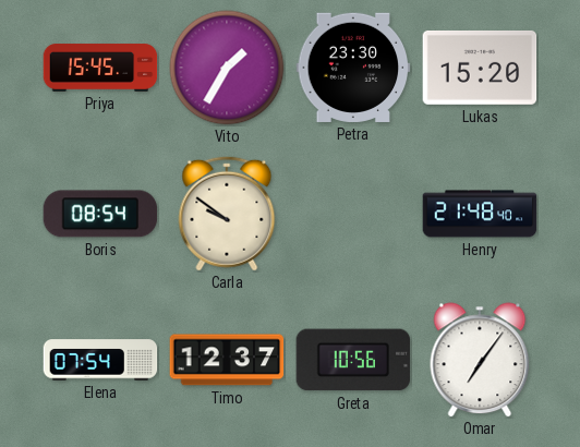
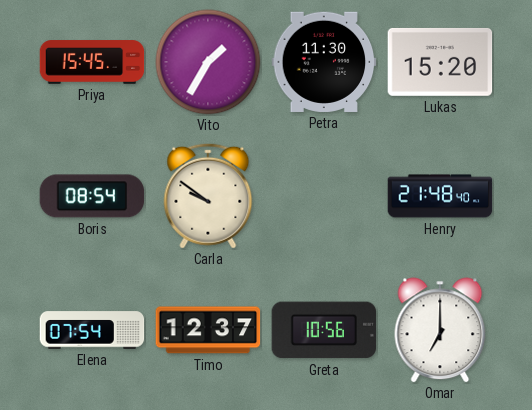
Petra: 23:30 -> 11:30
Omar: 7:06 -> 7:00
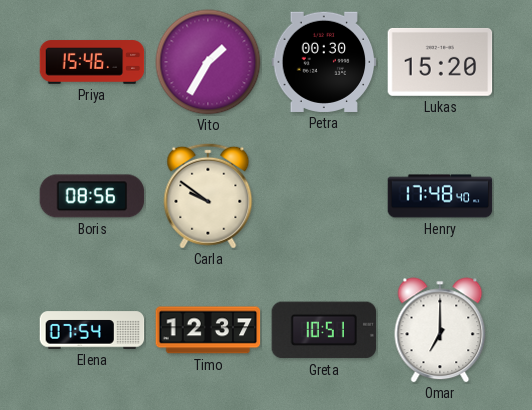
Priya: 15:45 -> 15:46
Petra: 11:30 -> 00:30
Boris: 08:54 -> 08:56
Henry: 21:48 -> 17:48
Greta: 10:56 -> 10:51
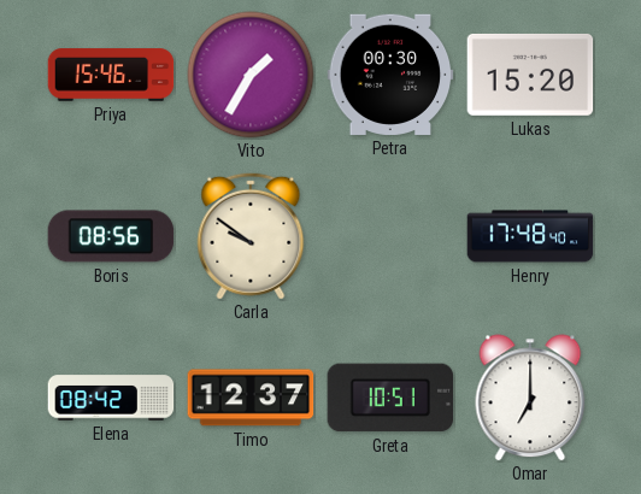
Elena: 07:54 -> 08:42
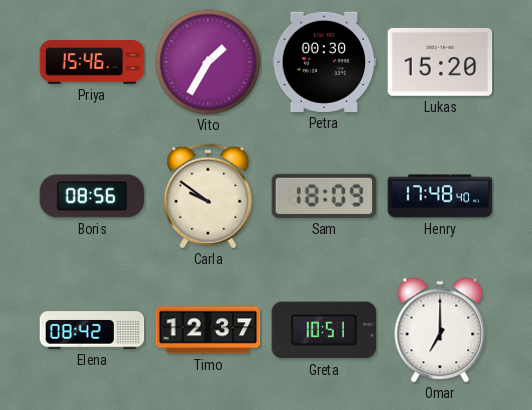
Sam: none -> 18:09
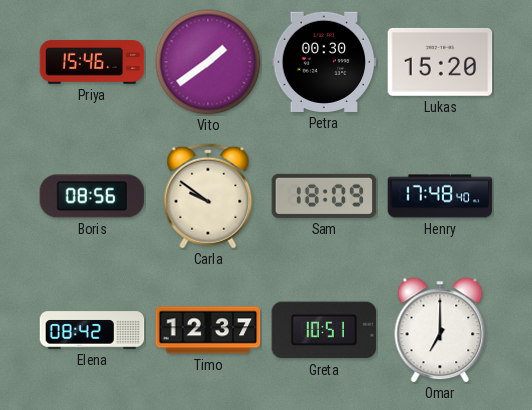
Vito: 1:35 -> 1:39
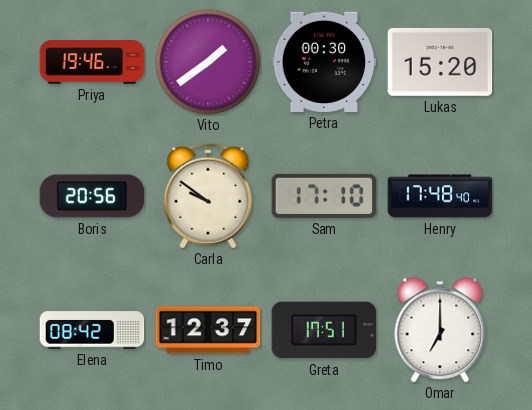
Priya: 15:46 -> 19:46
Boris: 08:56 -> 20:56
Sam: 18:09 -> 17:10
Greta: 10:51 -> 17:51
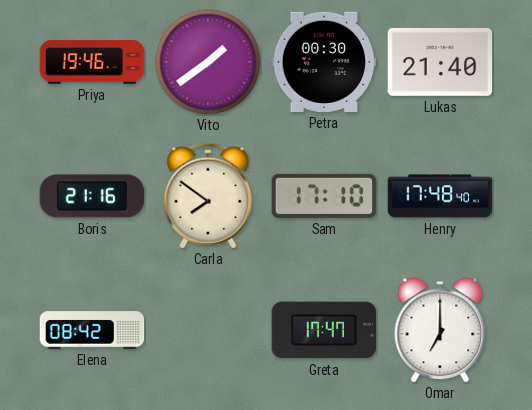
Lukas: 15:20 -> 21:40
Boris: 20:56 -> 21:16
Carla: 9:51 -> 7:51
Timo: 12:37 -> none
Greta: 17:51 -> 17:47
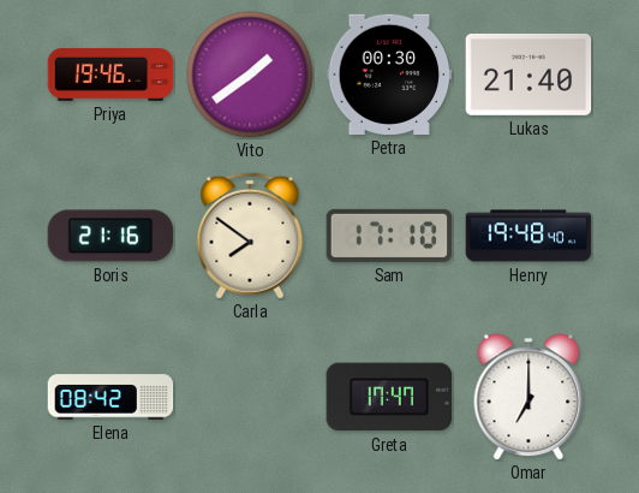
Henry: 17:48 -> 19:48
